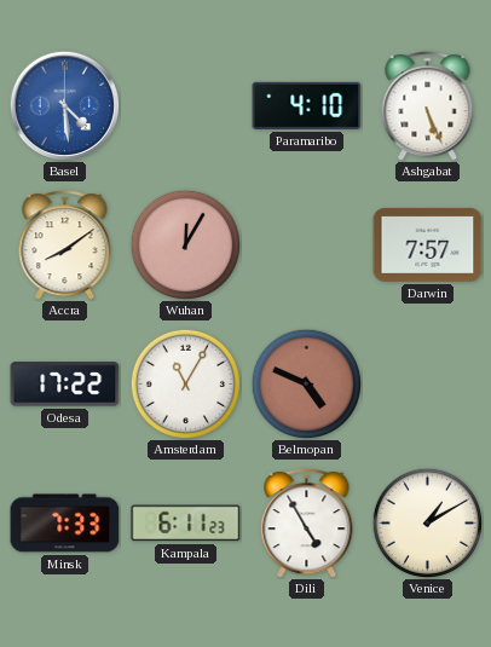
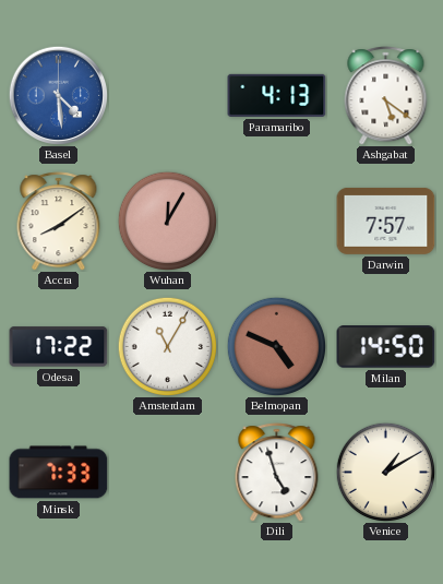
Paramaribo: 4:10 -> 4:13
Ashgabat: 5:26 -> 5:21
Milan: none -> 14:50
Kampala: 6:11 -> none
Dili: 4:55 -> 4:57
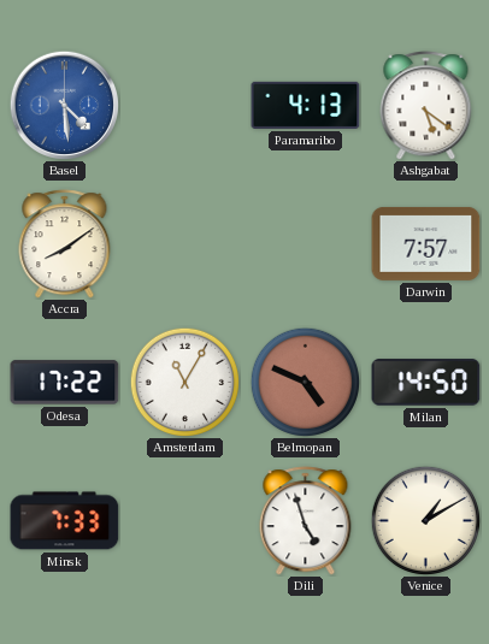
Wuhan: 12:05 -> none
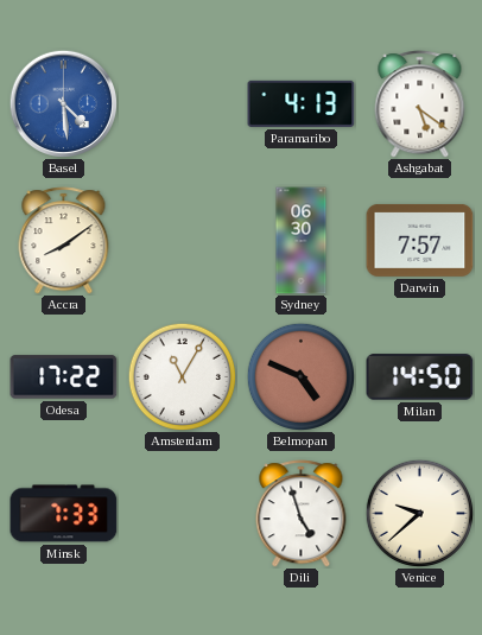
Sydney: none -> 06:30
Venice: 1:10 -> 9:38
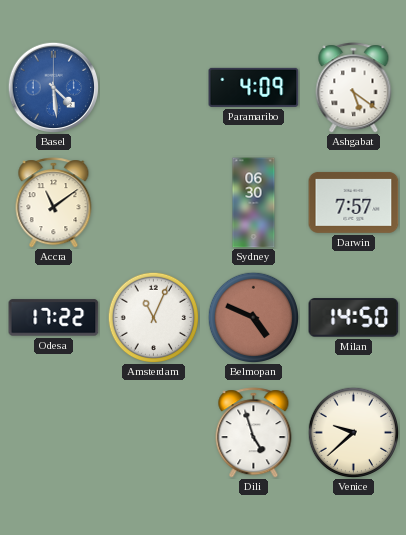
Paramaribo: 4:13 -> 4:09
Accra: 8:09 -> 11:09
Amsterdam: 11:05 -> 11:04
Minsk: 7:33 -> none
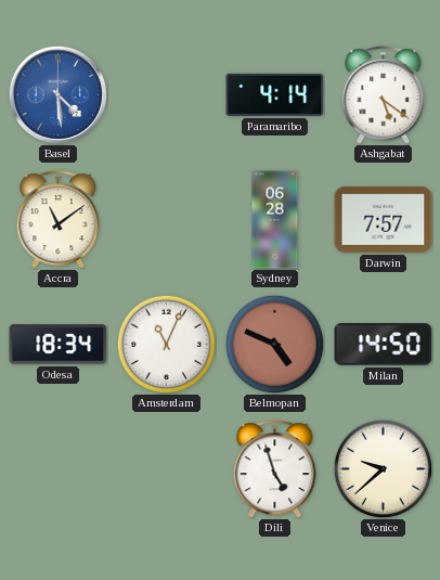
Paramaribo: 4:09 -> 4:14
Sydney: 06:30 -> 06:28
Odesa: 17:22 -> 18:34
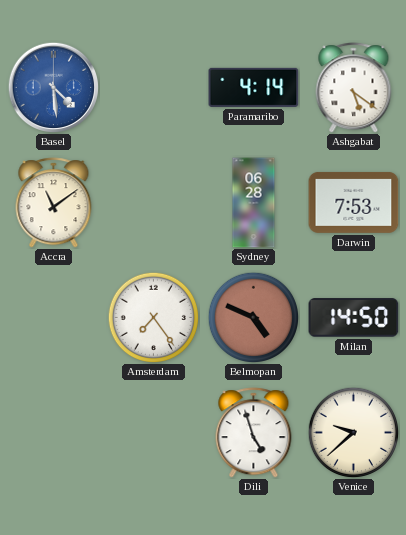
Darwin: 7:57 -> 7:53
Odesa: 18:34 -> none
Amsterdam: 11:04 -> 7:24
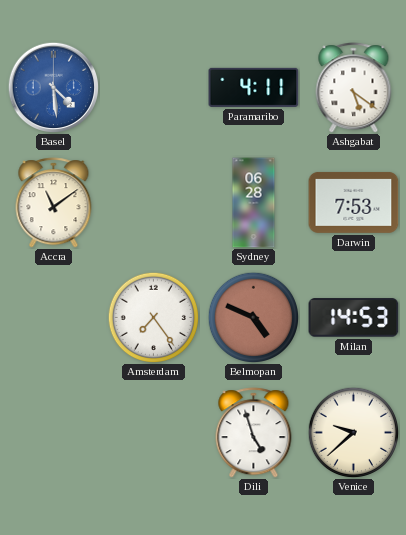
Paramaribo: 4:14 -> 4:11
Milan: 14:50 -> 14:53
